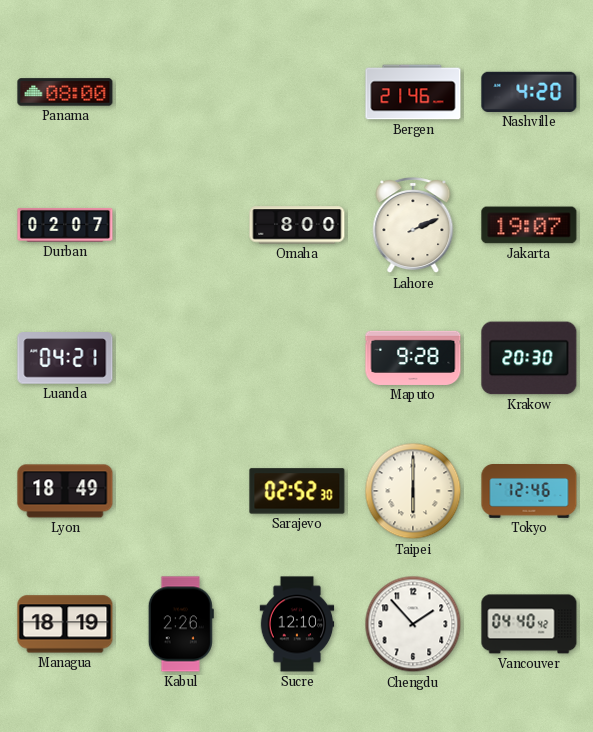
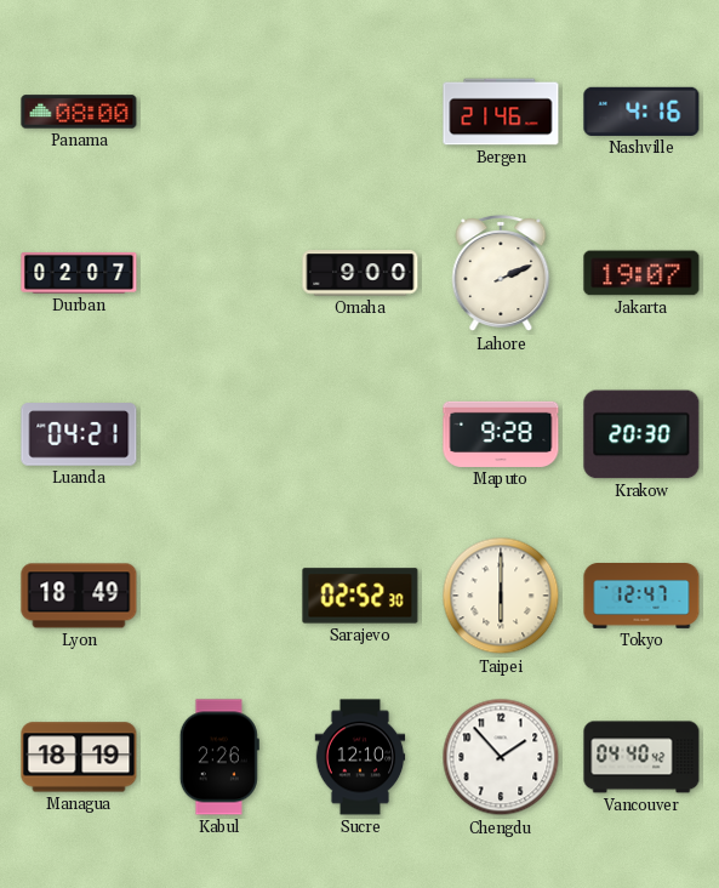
Nashville: 4:20 -> 4:16
Omaha: 8:00 -> 9:00
Tokyo: 12:46 -> 12:47
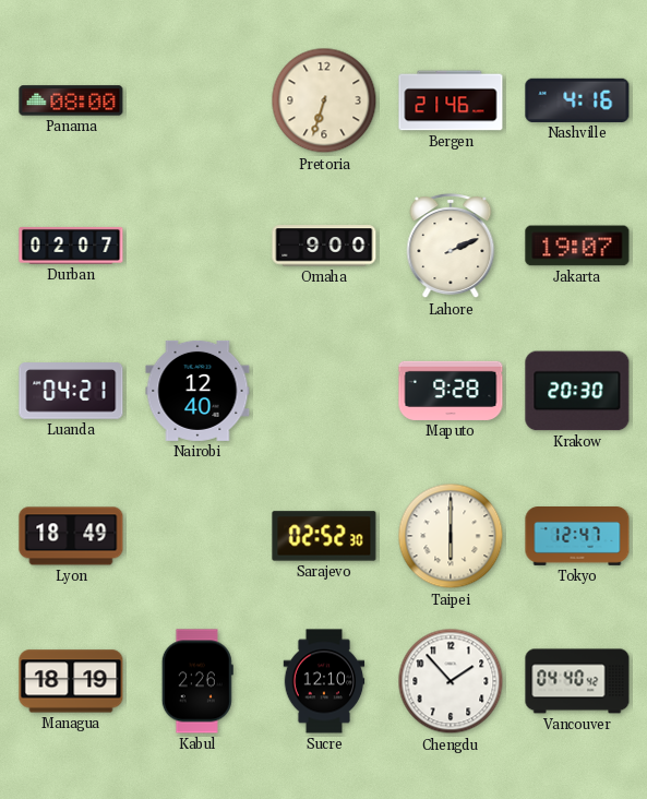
Pretoria: none -> 6:33
Nairobi: none -> 12:40
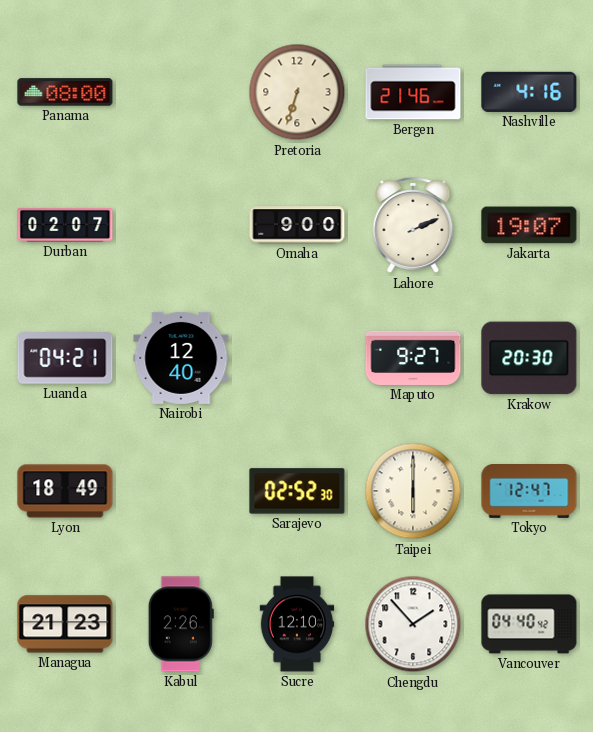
Maputo: 9:28 -> 9:27
Managua: 18:19 -> 21:23
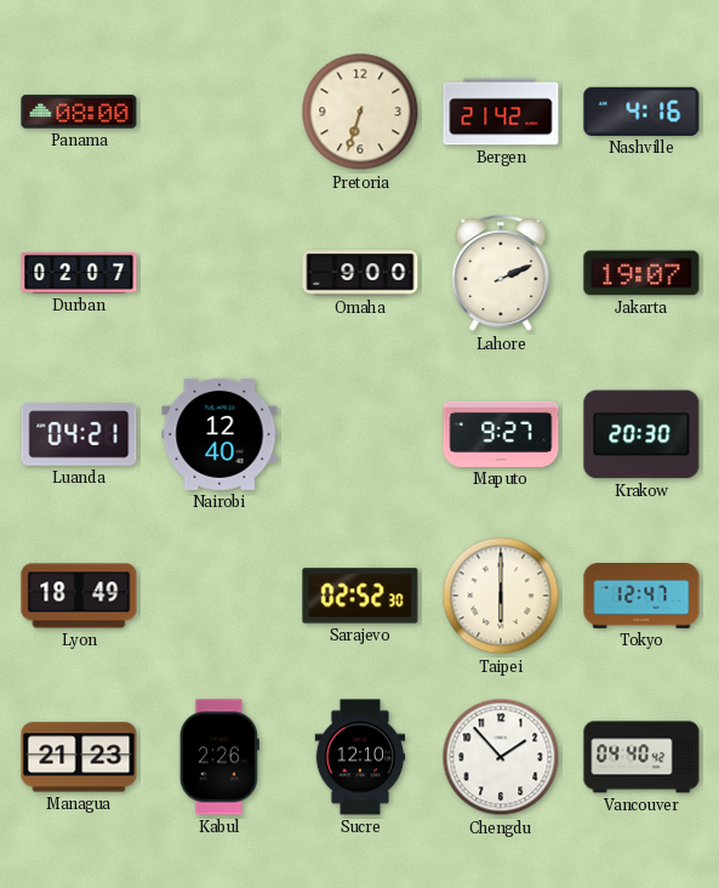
Bergen: 21:46 -> 21:42
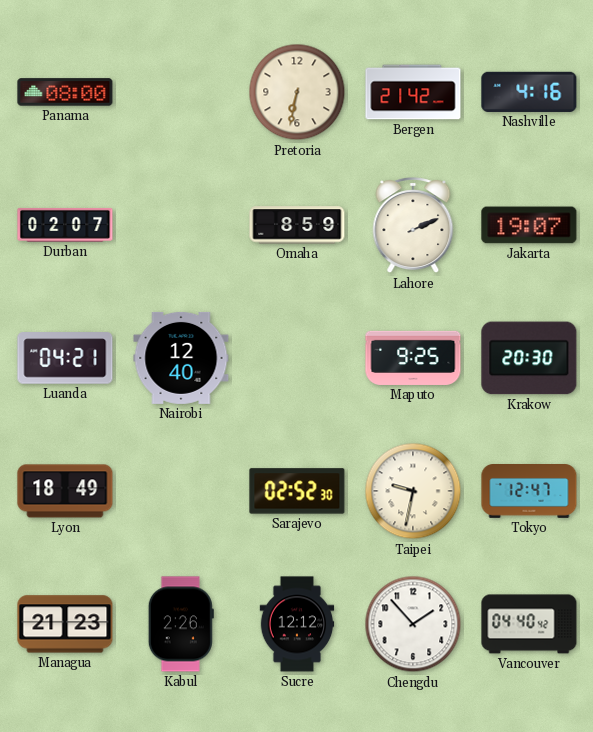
Pretoria: 6:33 -> 6:32
Omaha: 9:00 -> 8:59
Maputo: 9:27 -> 9:25
Taipei: 6:00 -> 9:32
Sucre: 12:10 -> 12:12
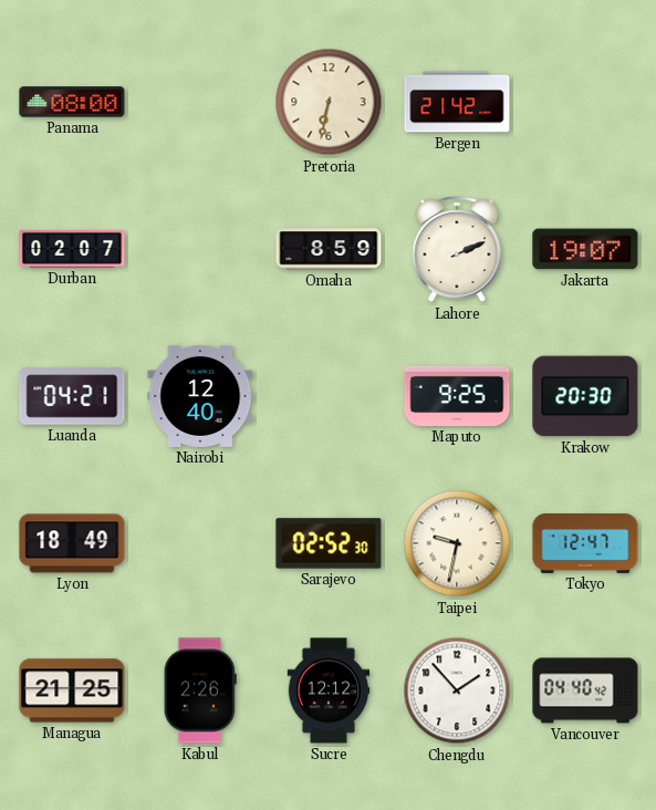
Nashville: 4:16 -> none
Managua: 21:23 -> 21:25
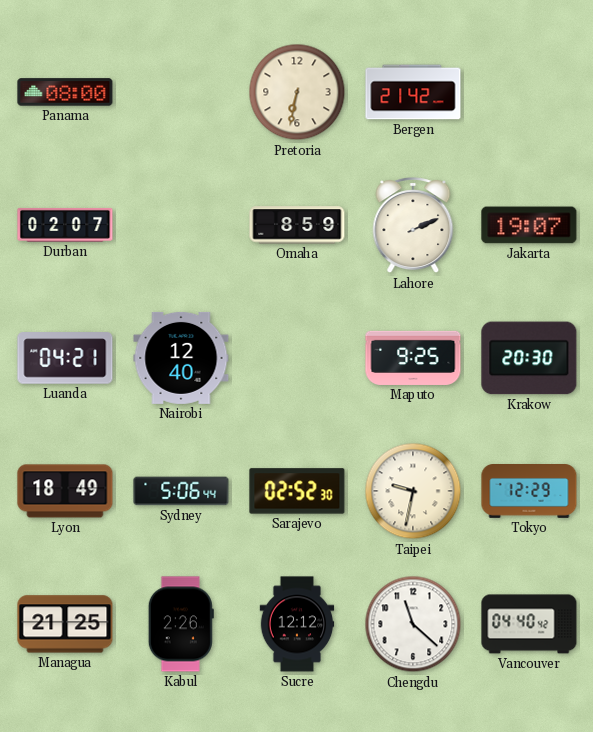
Sydney: none -> 5:06
Tokyo: 12:47 -> 12:29
Chengdu: 1:53 -> 11:22
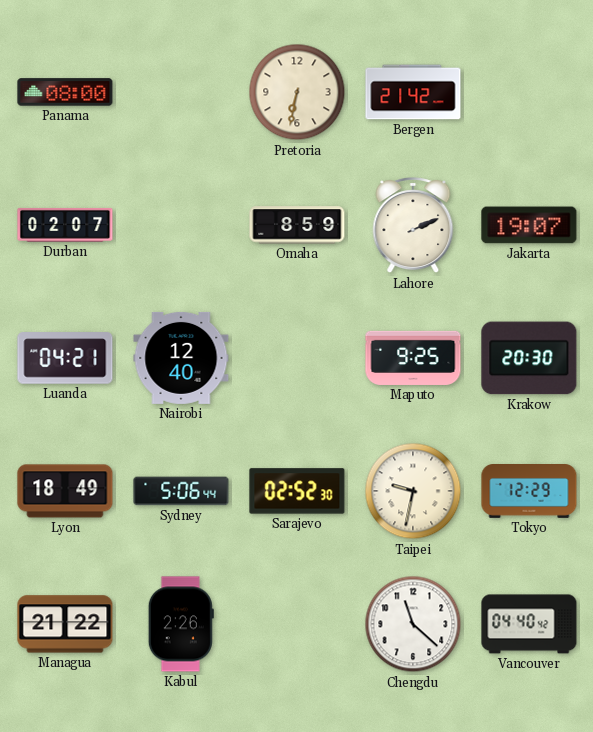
Managua: 21:25 -> 21:22
Sucre: 12:12 -> none
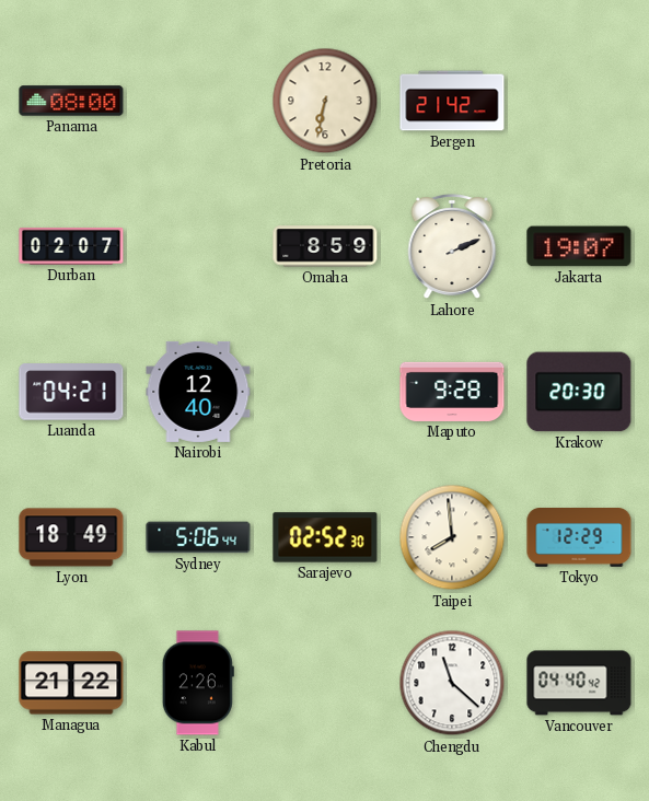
Maputo: 9:25 -> 9:28
Taipei: 9:32 -> 7:59
